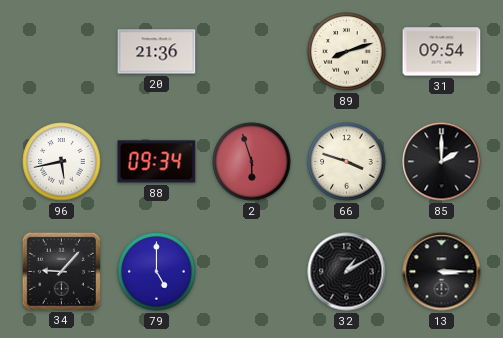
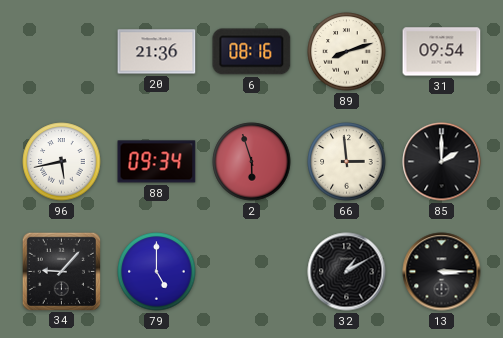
6: none -> 08:16
66: 3:48 -> 2:59
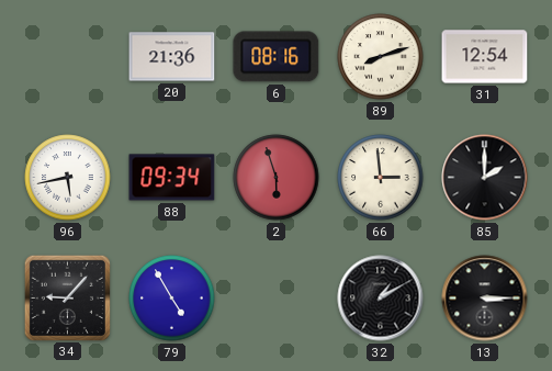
31: 09:54 -> 12:54
79: 5:00 -> 4:55
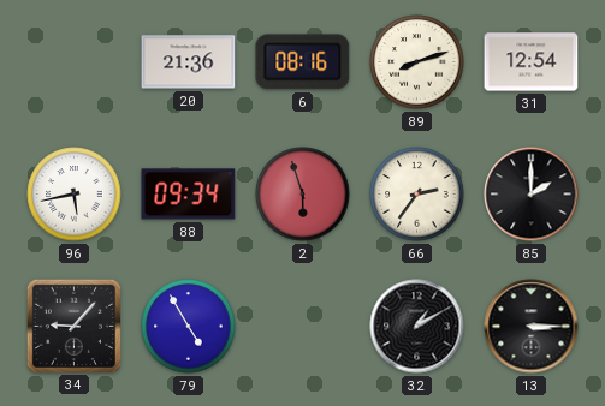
66: 2:59 -> 2:36
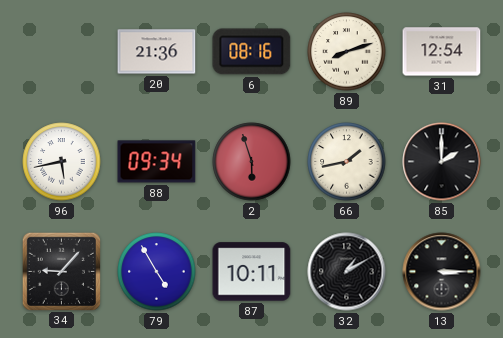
66: 2:36 -> 1:43
87: none -> 10:11
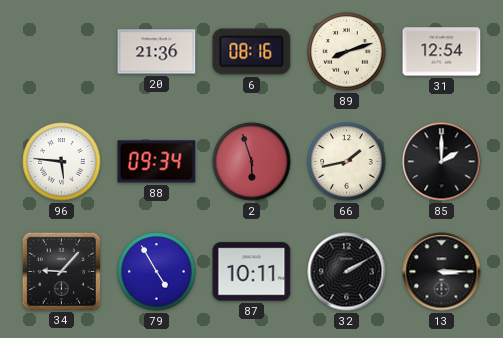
96: 5:43 -> 5:46
32: 1:10 -> 2:10
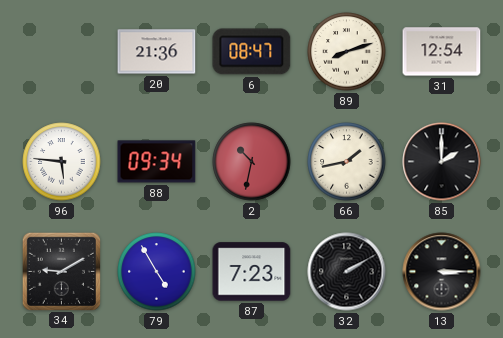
6: 08:16 -> 08:47
2: 5:57 -> 10:32
34: 9:07 -> 9:10
87: 10:11 -> 7:23
